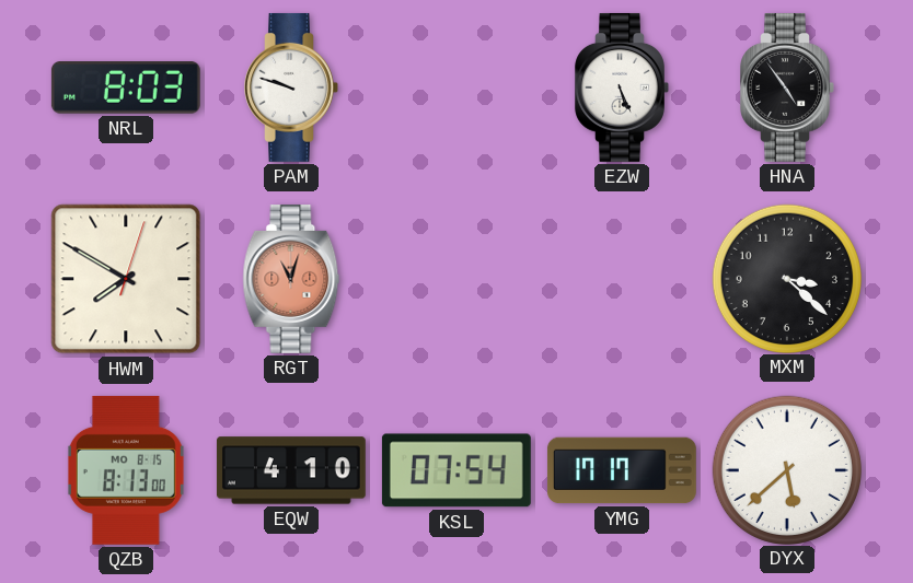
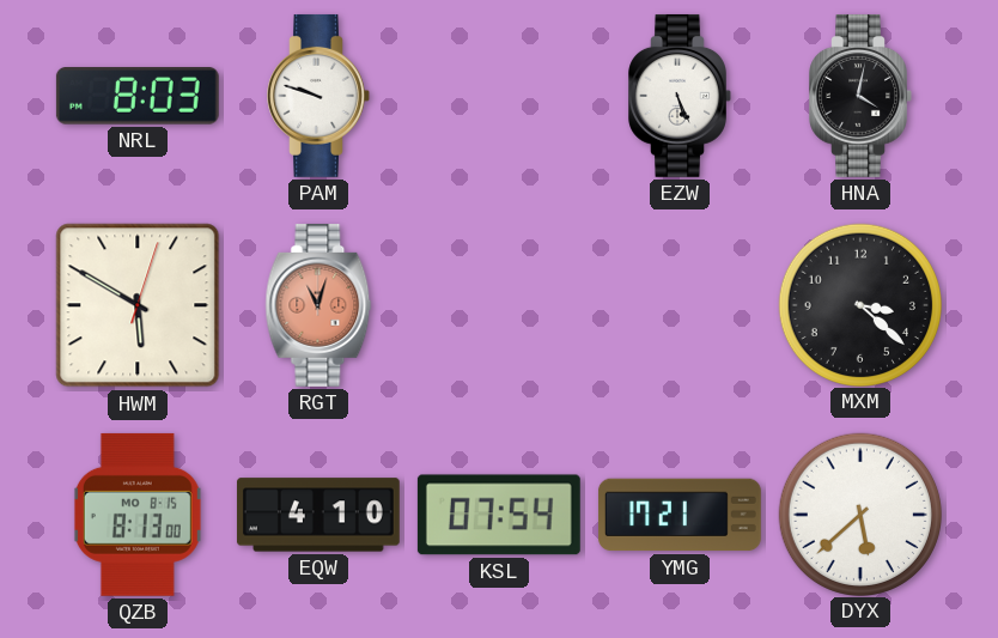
HNA: 4:54 -> 4:02
HWM: 7:50 -> 5:50
YMG: 17:17 -> 17:21
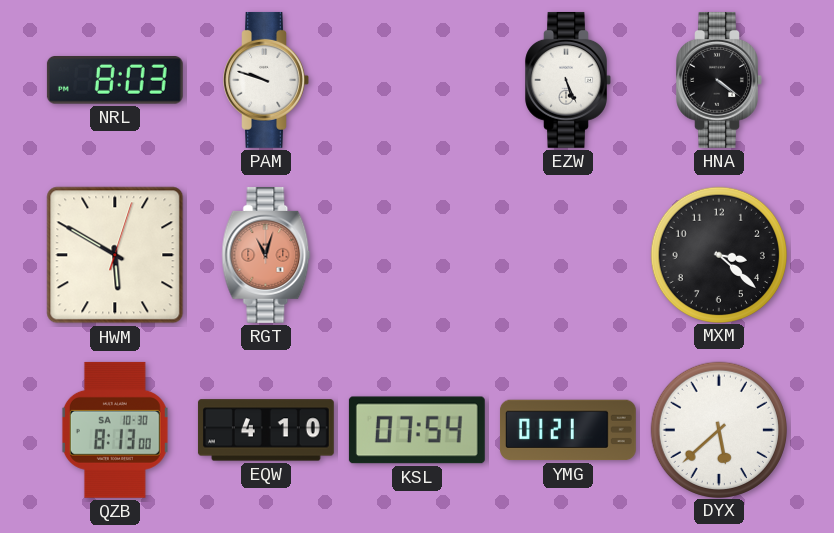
HNA: 4:02 -> 4:21
QZB date: MO 8-15 -> SA 10-30
YMG: 17:21 -> 01:21
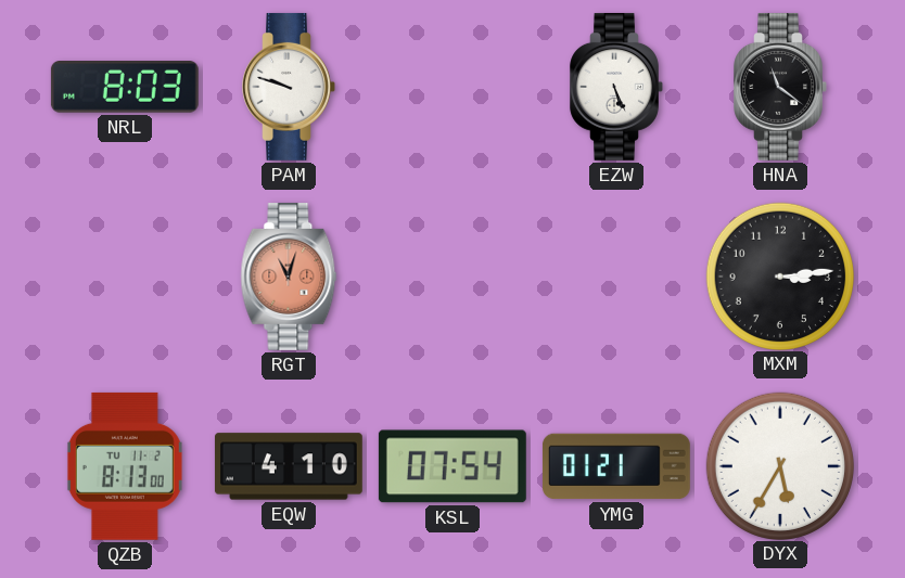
HNA: 4:21 -> 11:21
HWM: 5:50 -> none
MXM: 3:22 -> 3:14
QZB date: SA 10-30 -> TU 11-2
DYX: 5:38 -> 5:35
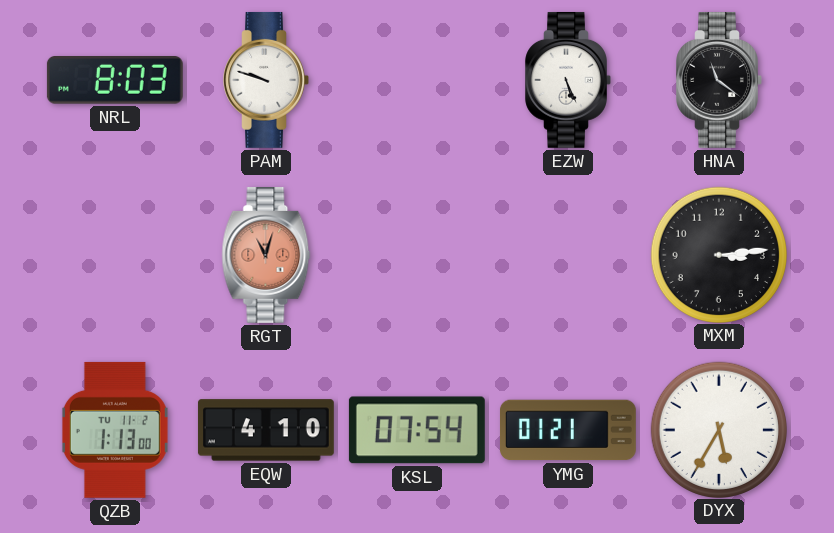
QZB: 8:13 -> 1:13
